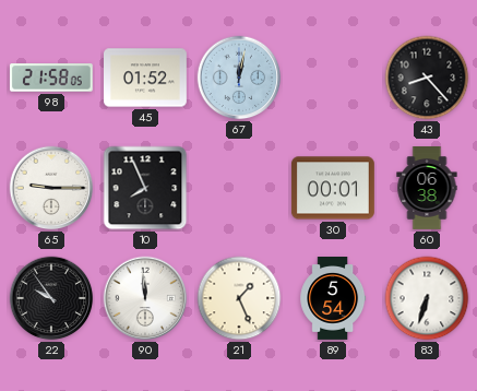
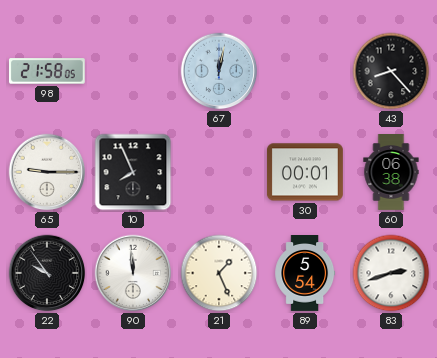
45: 01:52 -> none
83: 6:33 -> 2:42
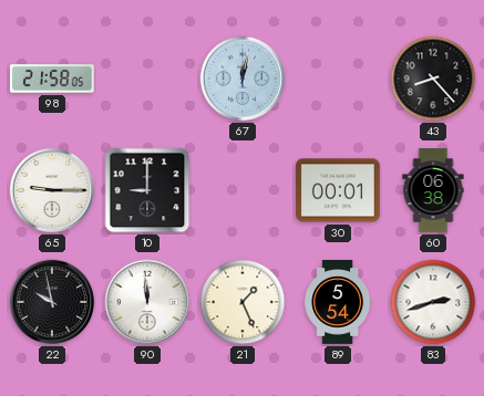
10: 7:56 -> 9:00
22: 9:54 -> 9:58
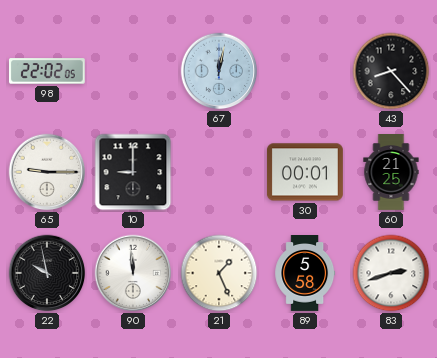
98: 21:58 -> 22:02
60: 06:38 -> 21:25
89: 5:54 -> 5:58
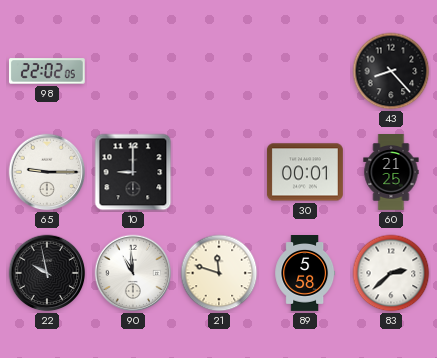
67: 12:02 -> none
90: 11:59 -> 10:59
21: 1:26 -> 11:48
83: 2:42 -> 2:38
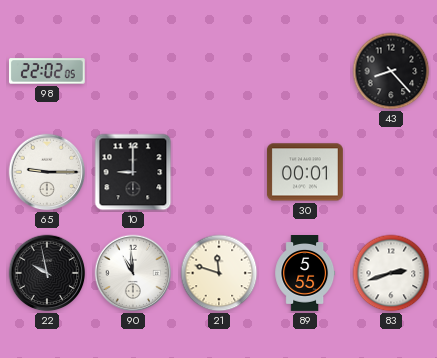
60: 21:25 -> none
89: 5:58 -> 5:55
83: 2:38 -> 2:42
